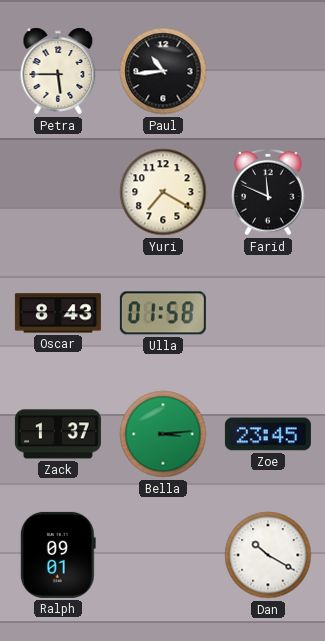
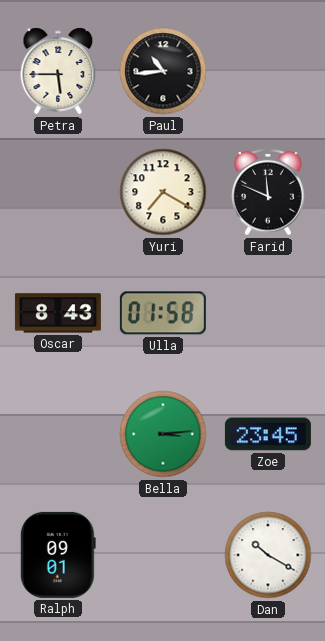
Zack: 1:37 -> none
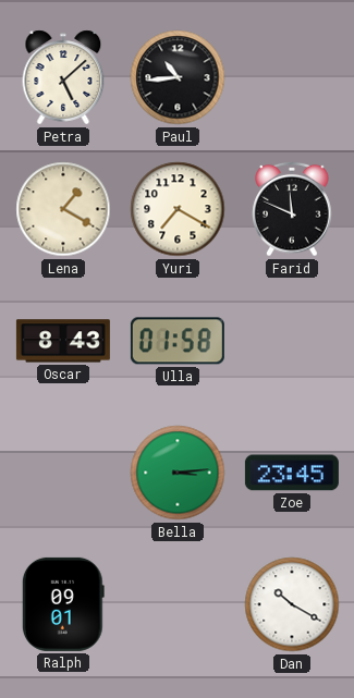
Petra: 5:45 -> 5:08
Lena: none -> 1:20
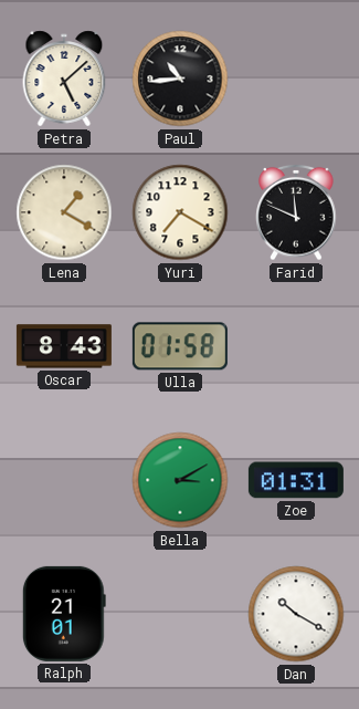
Bella: 3:14 -> 3:10
Zoe: 23:45 -> 01:31
Ralph: 09:01 -> 21:01
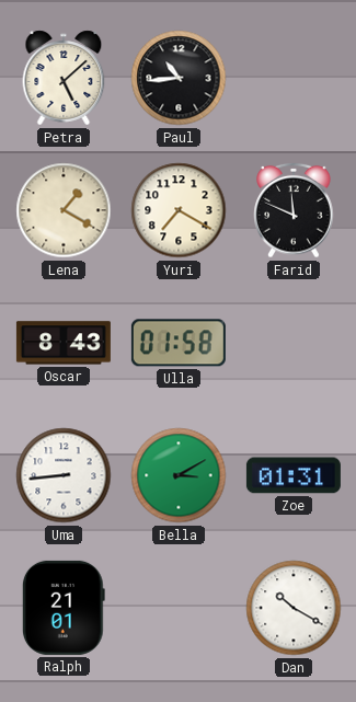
Uma: none -> 8:44
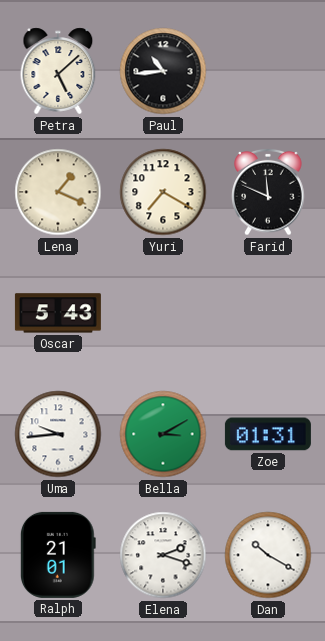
Lena: 1:20 -> 1:19
Oscar: 8:43 -> 5:43
Ulla: 01:58 -> none
Uma: 8:44 -> 9:44
Elena: none -> 2:18
